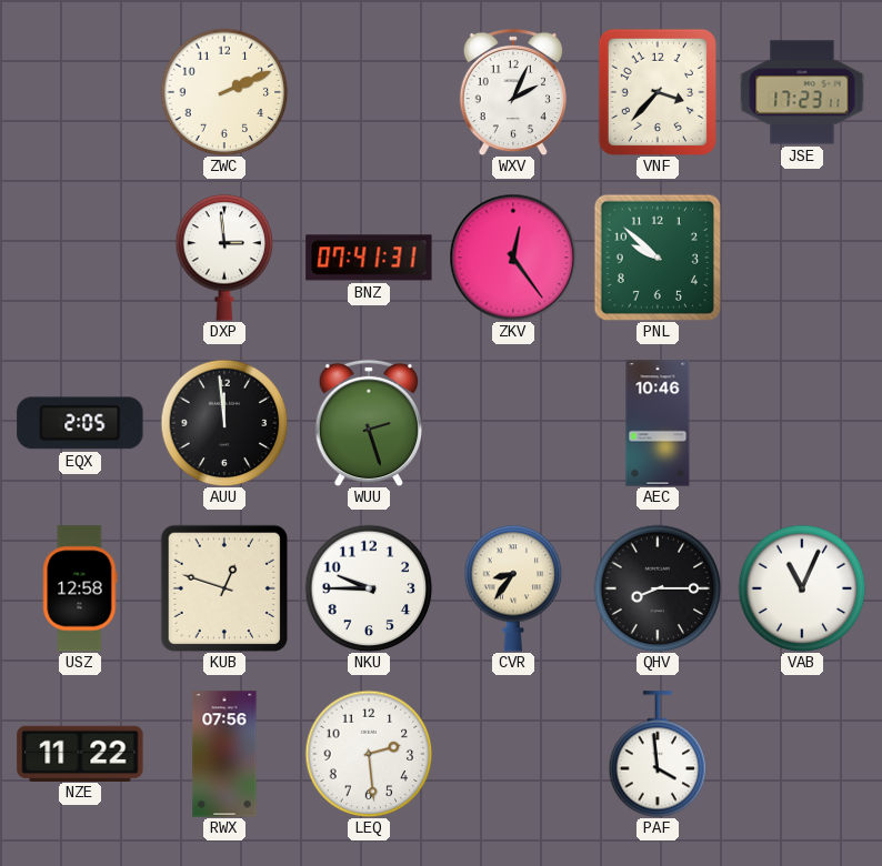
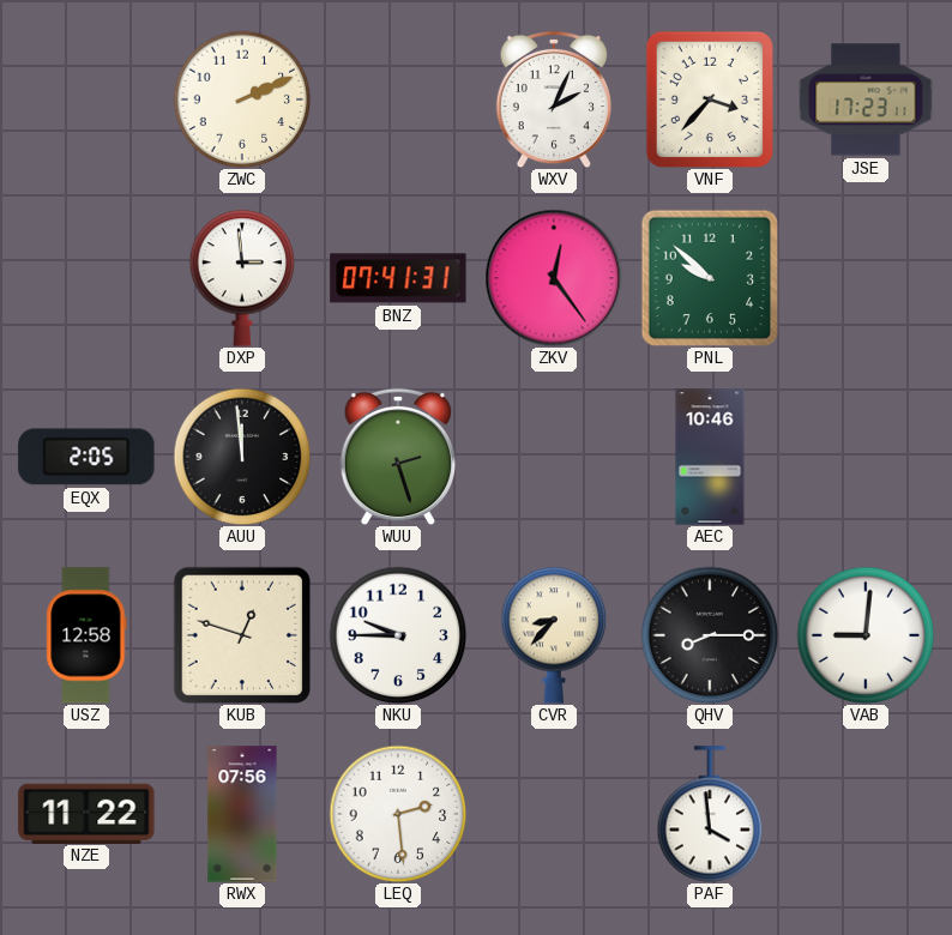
CVR: 8:36 -> 8:37
VAB: 11:04 -> 9:01
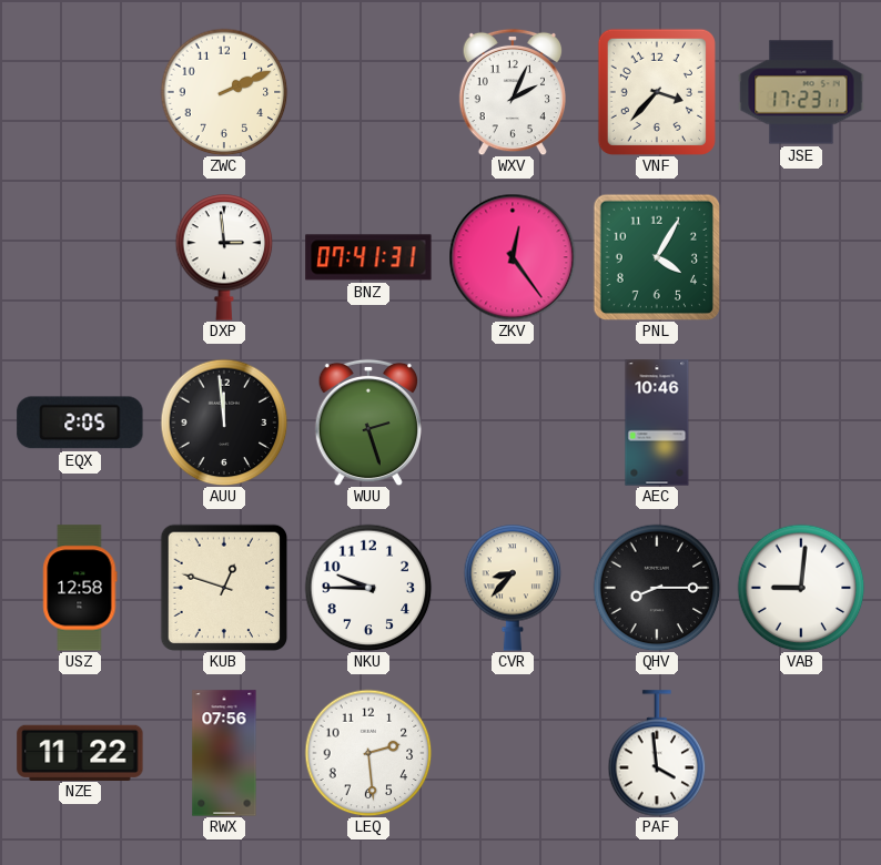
PNL: 9:52 -> 4:05
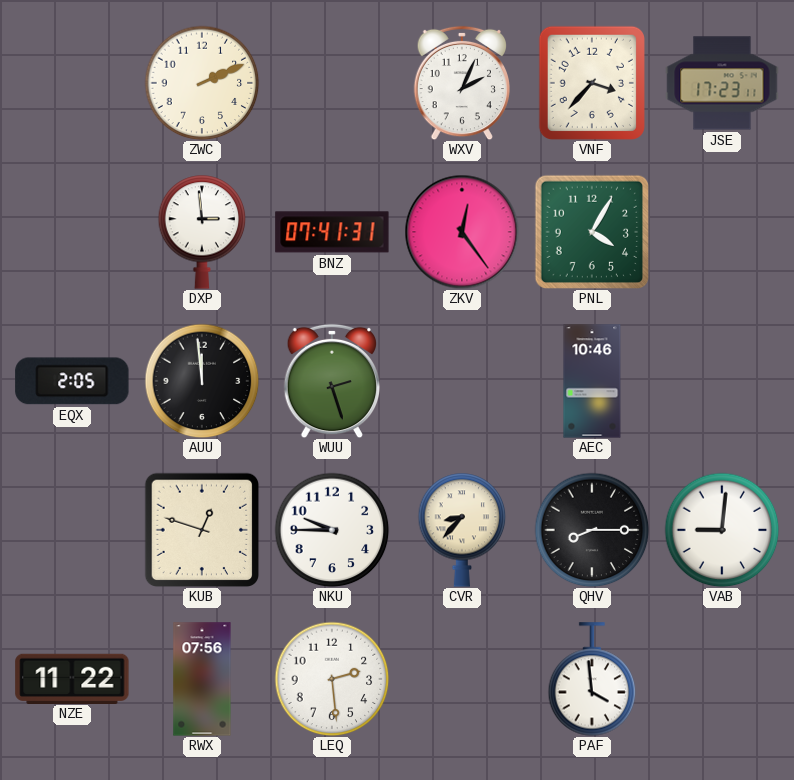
USZ: 12:58 -> none
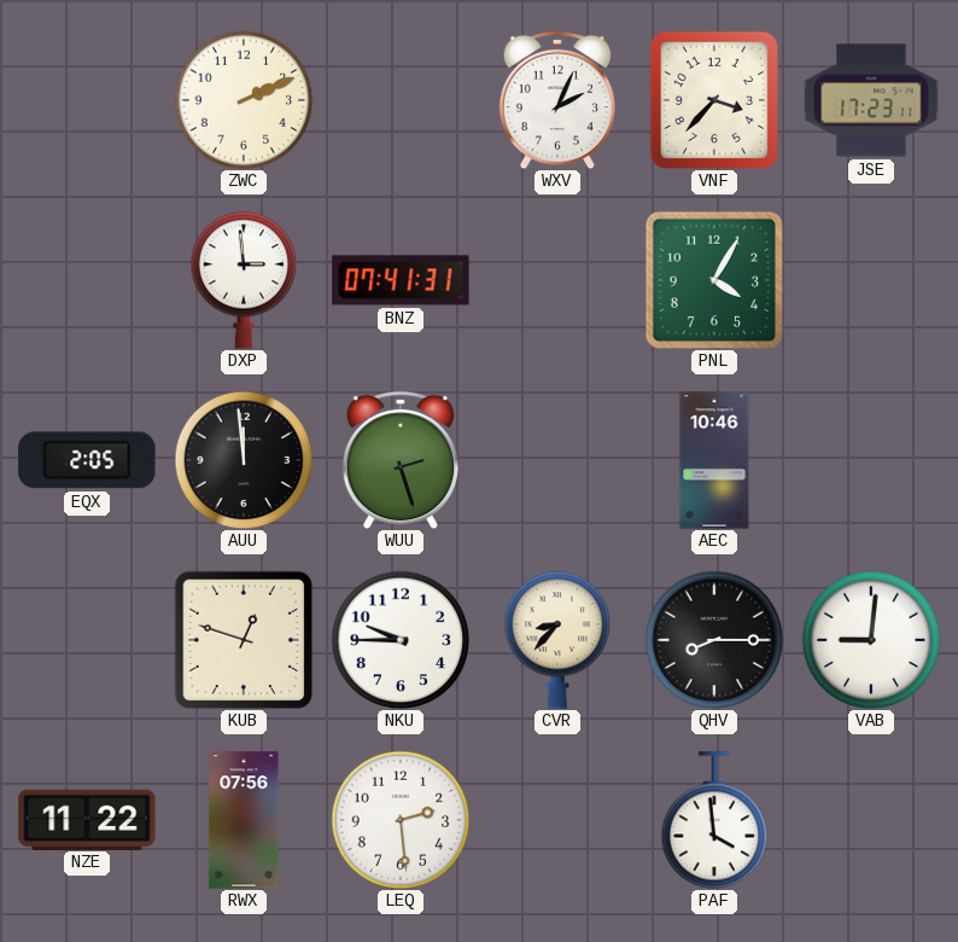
ZKV: 12:24 -> none
